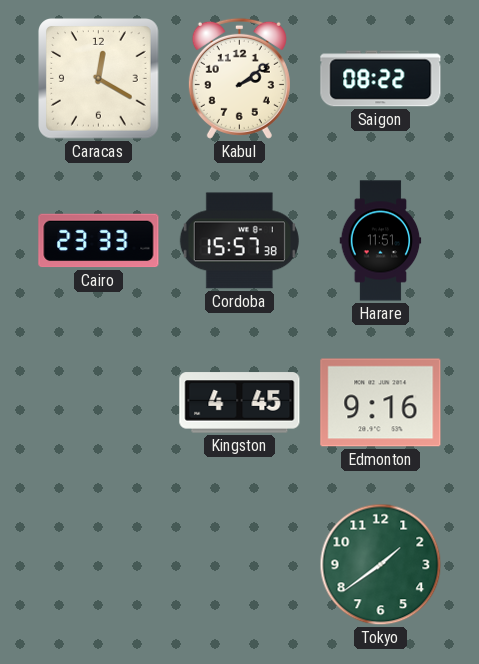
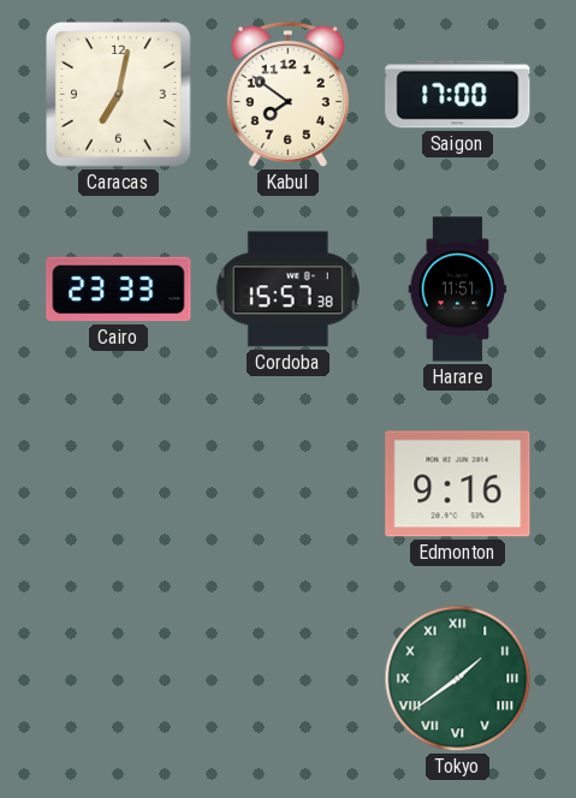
Caracas: 12:20 -> 7:02
Kabul: 2:09 -> 7:51
Saigon: 08:22 -> 17:00
Kingston: 4:45 -> none
Tokyo numerals: Arabic -> Roman
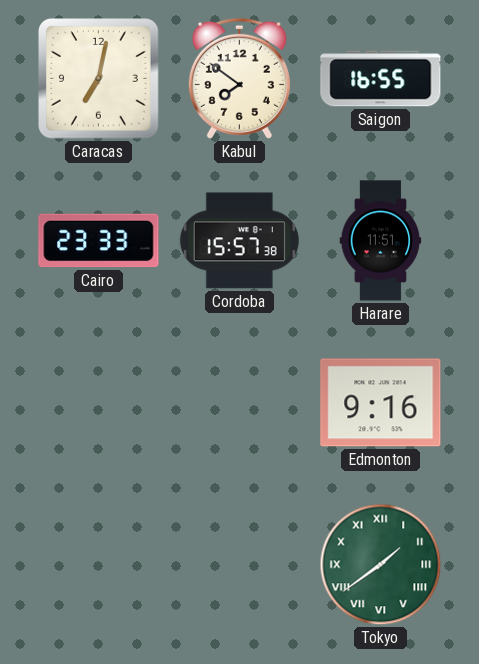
Saigon: 17:00 -> 16:55
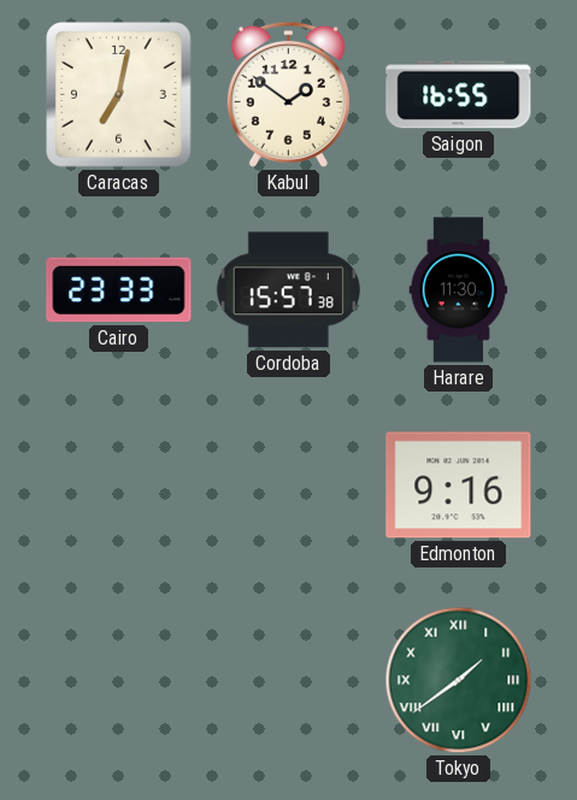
Kabul: 7:51 -> 1:51
Harare: 11:51 -> 11:30
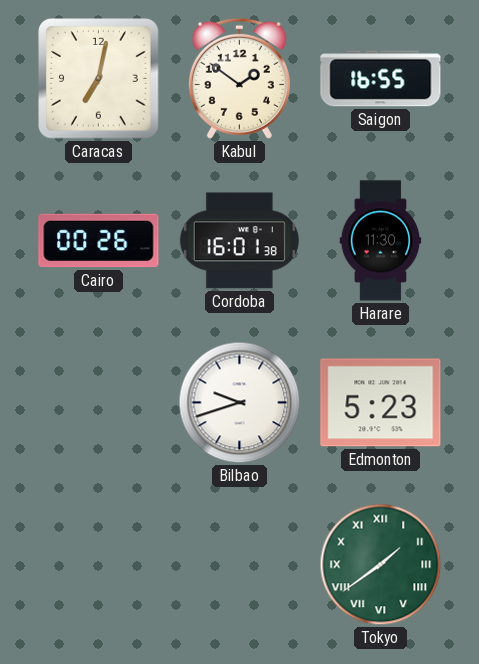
Cairo: 23:33 -> 00:26
Cordoba: 15:57 -> 16:01
Bilbao: none -> 9:42
Edmonton: 9:16 -> 5:23
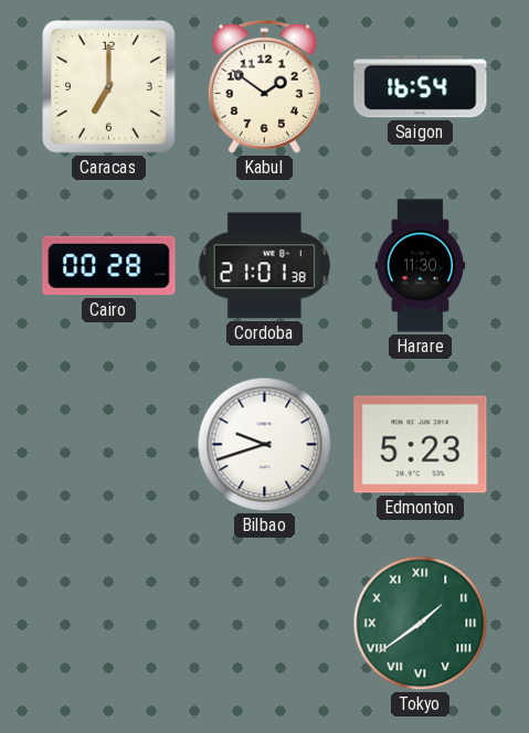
Caracas: 7:02 -> 7:00
Saigon: 16:55 -> 16:54
Cairo: 00:26 -> 00:28
Cordoba: 16:01 -> 21:01
